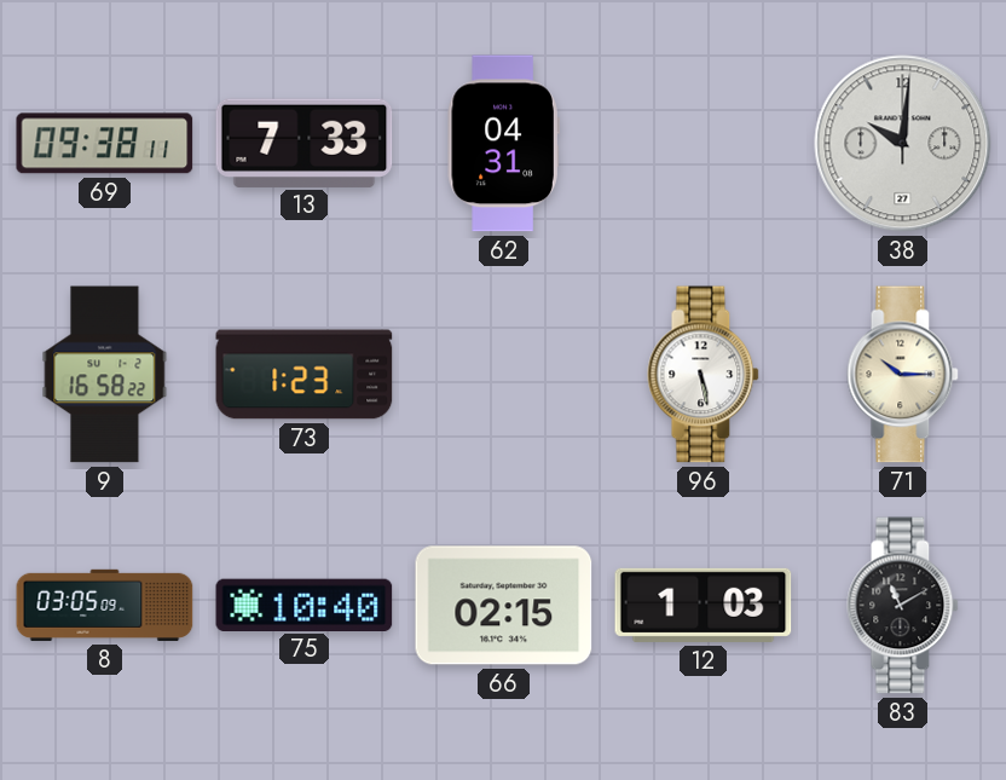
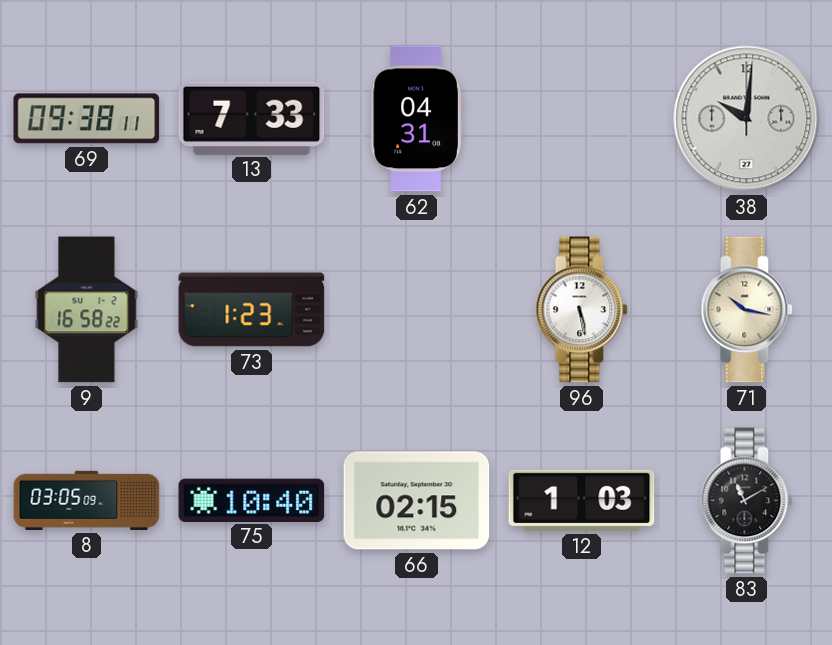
71: 10:15 -> 10:17
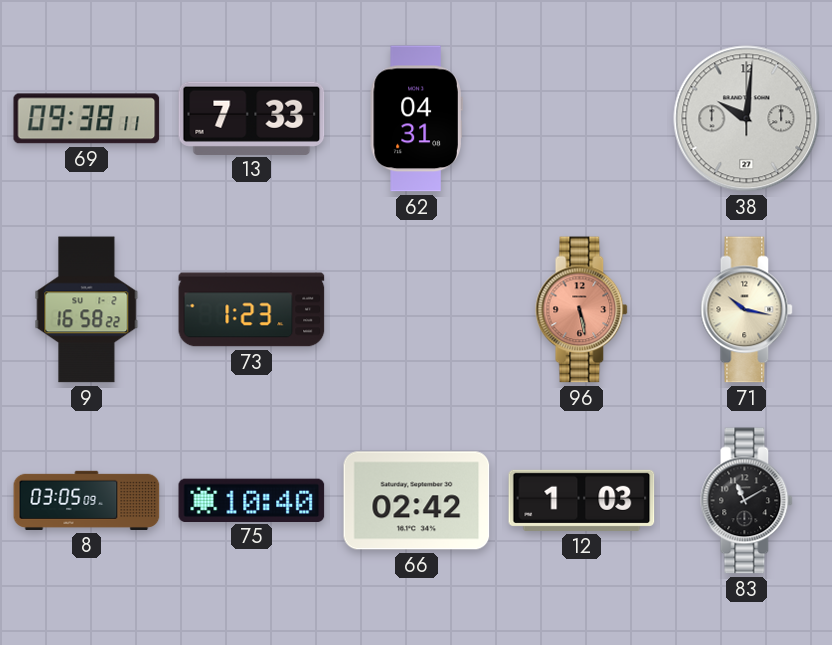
96 dial: white -> salmon
66: 02:15 -> 02:42
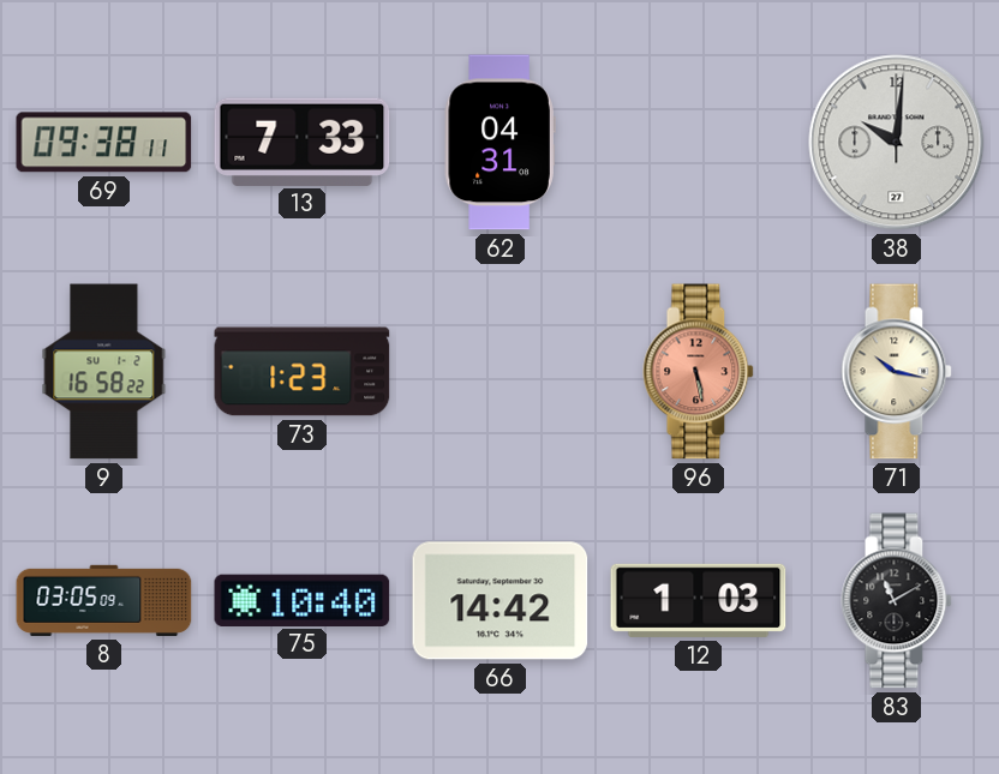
66: 02:42 -> 14:42
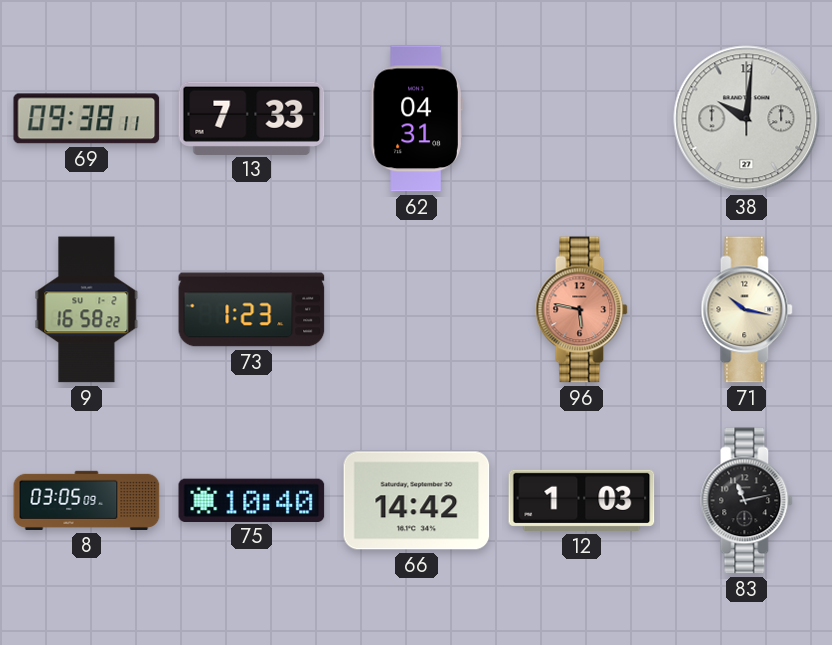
96: 5:28 -> 5:47
83: 11:10 -> 11:13
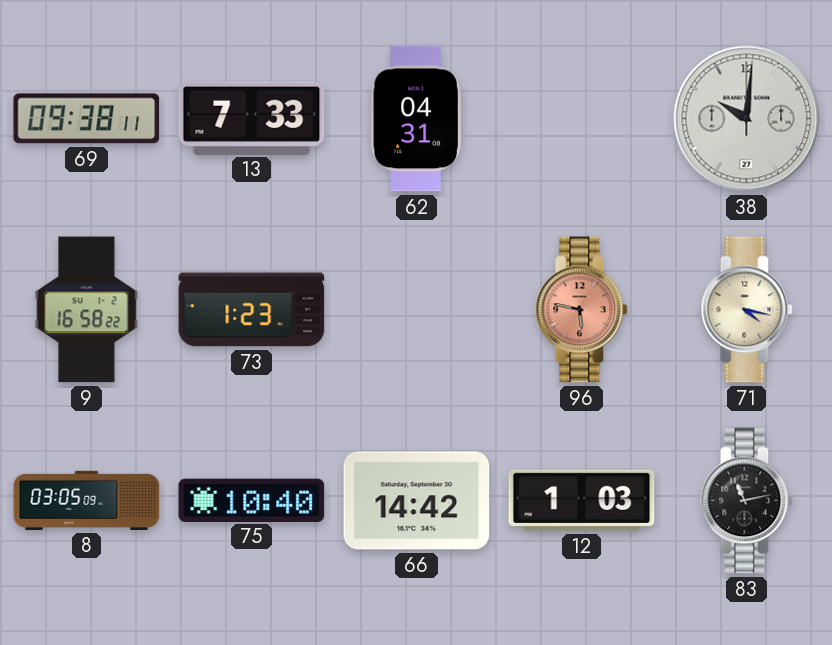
71: 10:17 -> 4:17
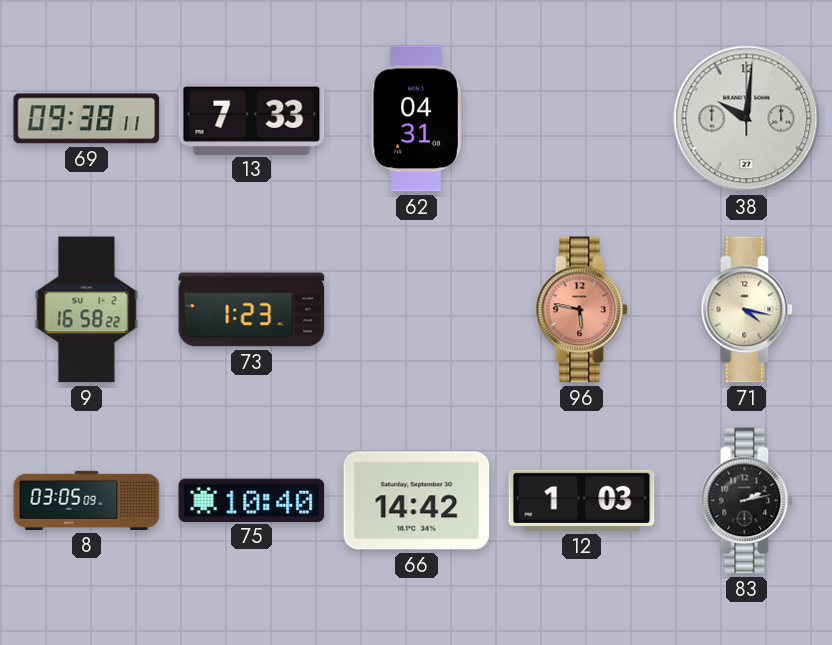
83: 11:13 -> 2:13
